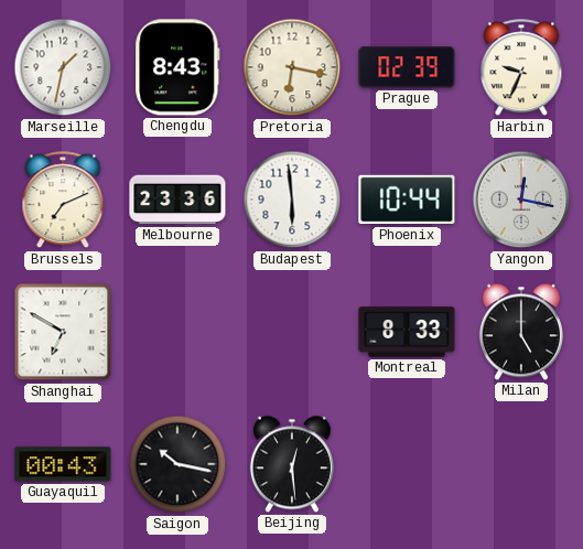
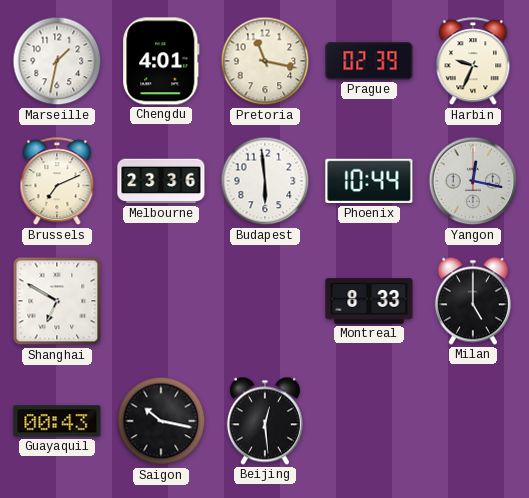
Chengdu: 8:43 -> 4:01
Pretoria: 6:17 -> 11:17
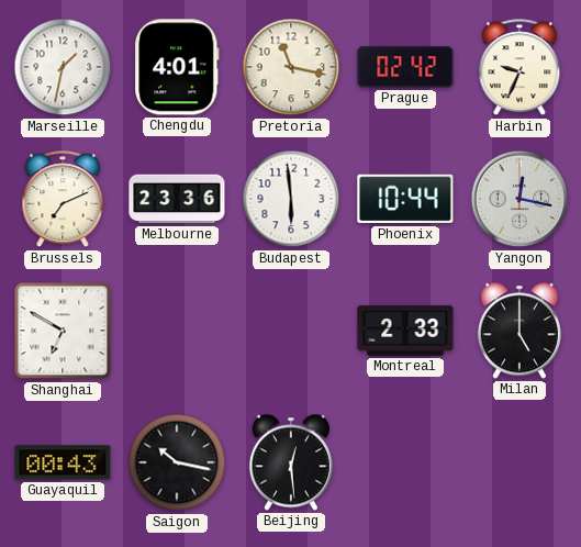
Prague: 02:39 -> 02:42
Montreal: 8:33 -> 2:33
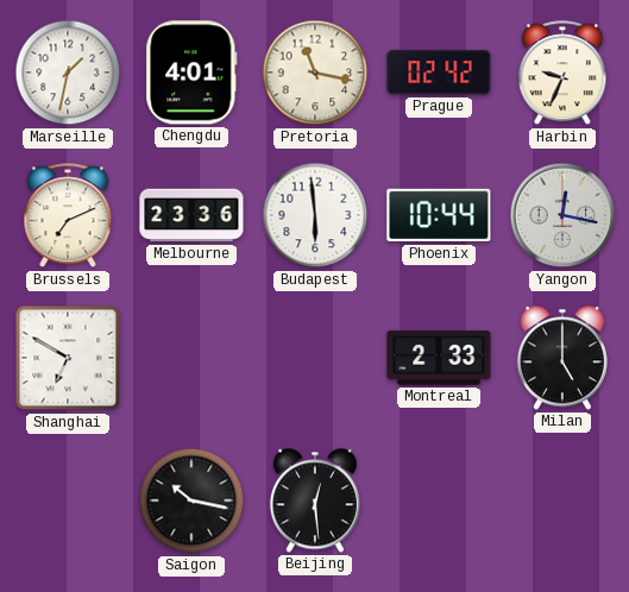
Guayaquil: 00:43 -> none
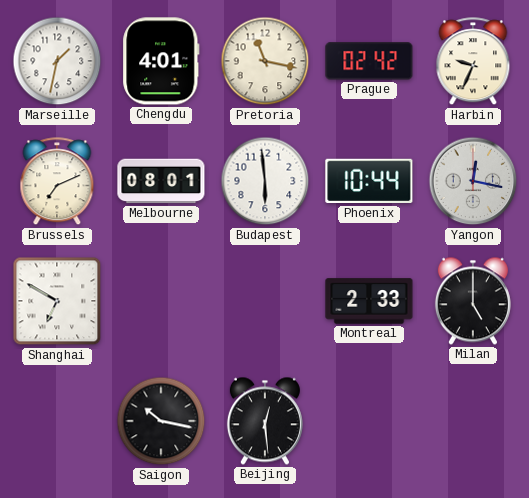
Melbourne: 23:36 -> 08:01
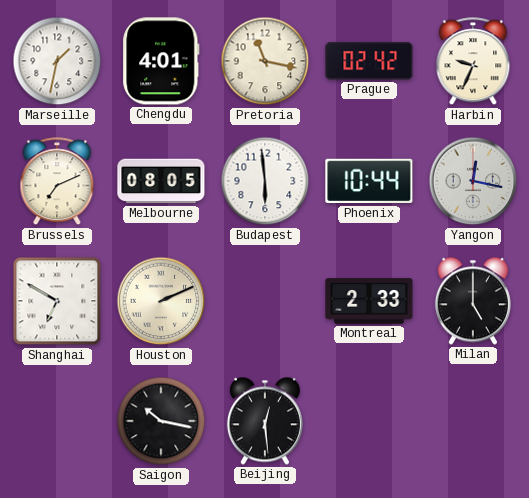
Melbourne: 08:01 -> 08:05
Houston: none -> 2:11
